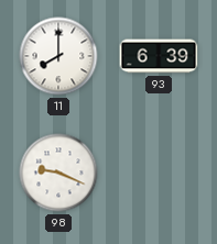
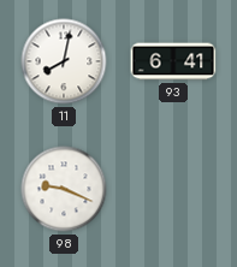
11: 8:00 -> 8:02
93: 6:39 -> 6:41
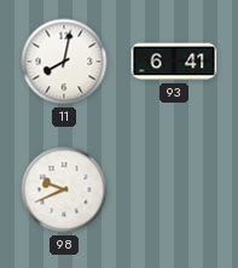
98: 9:19 -> 9:41
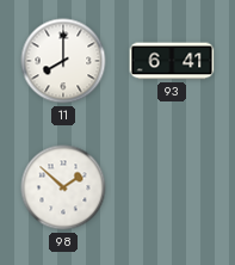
11: 8:02 -> 8:00
98: 9:41 -> 1:52
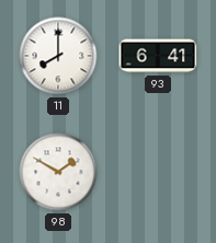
98: 1:52 -> 1:50
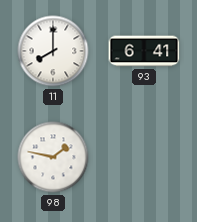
98: 1:50 -> 1:47
